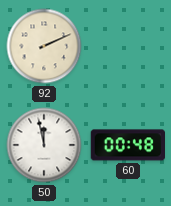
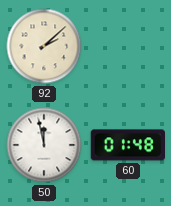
92: 2:11 -> 2:08
60: 00:48 -> 01:48
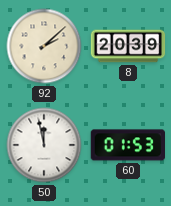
8: none -> 20:39
60: 01:48 -> 01:53
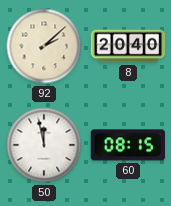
8: 20:39 -> 20:40
60: 01:53 -> 08:15
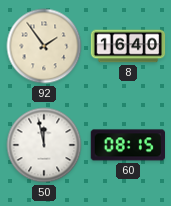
92: 2:08 -> 1:54
8: 20:40 -> 16:40
